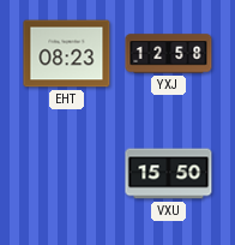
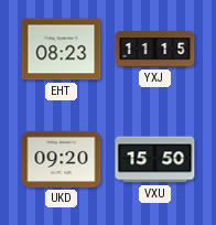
YXJ: 12:58 -> 11:15
UKD: none -> 09:20
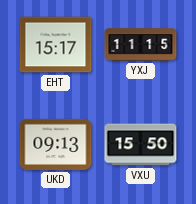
EHT: 08:23 -> 15:17
UKD: 09:20 -> 09:13
